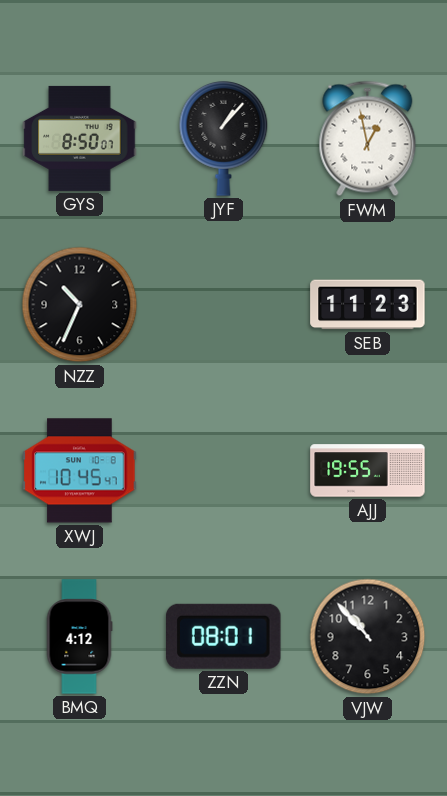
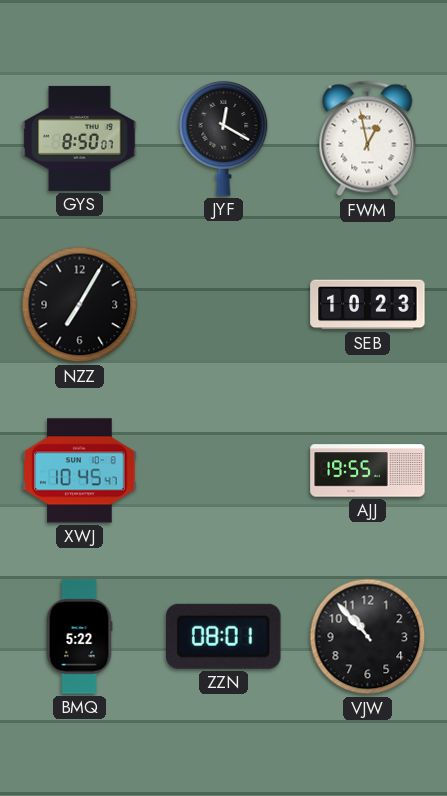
JYF: 1:07 -> 12:20
NZZ: 10:34 -> 7:05
SEB: 11:23 -> 10:23
BMQ: 4:12 -> 5:22
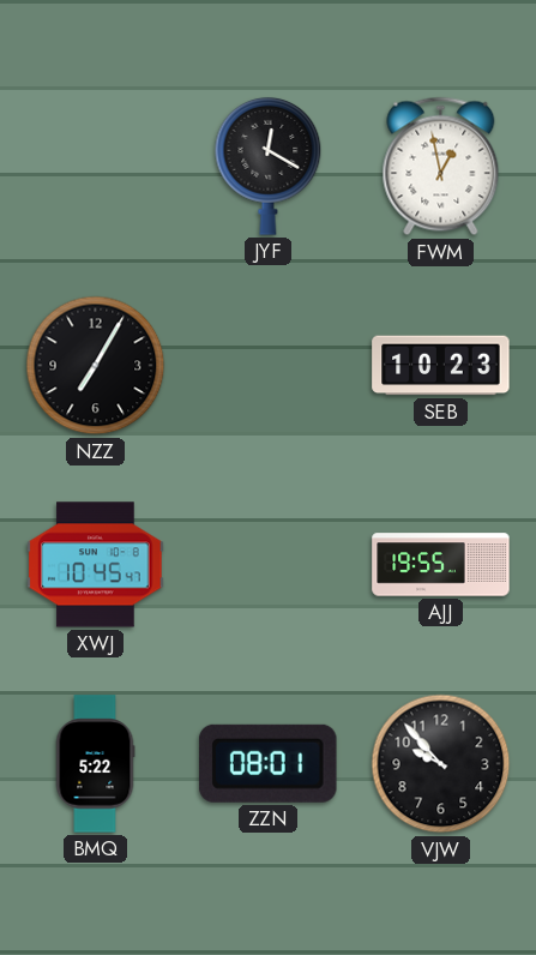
GYS: 8:50 -> none
VJW: 10:53 -> 9:53
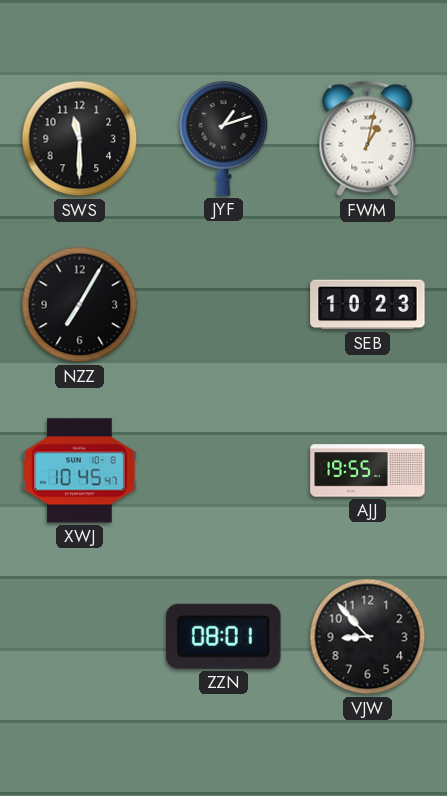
SWS: none -> 11:30
JYF: 12:20 -> 1:12
FWM: 12:58 -> 1:02
BMQ: 5:22 -> none
VJW: 9:53 -> 8:53
